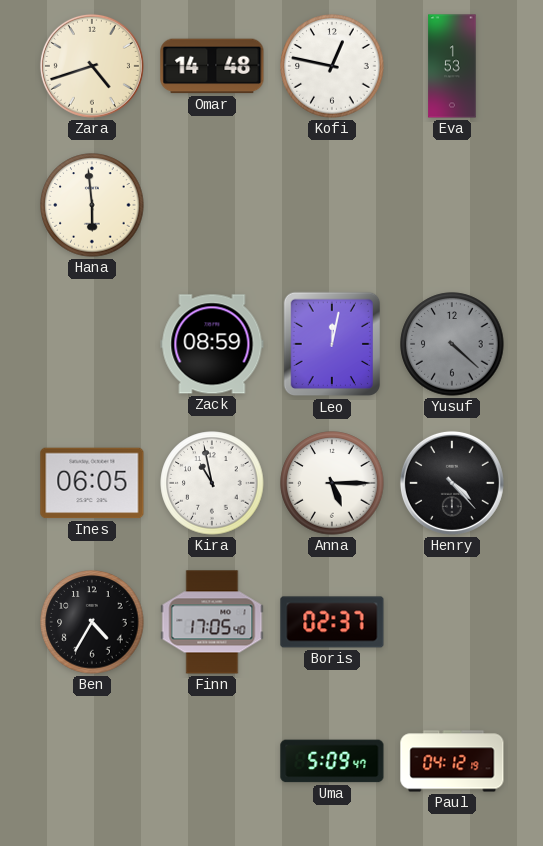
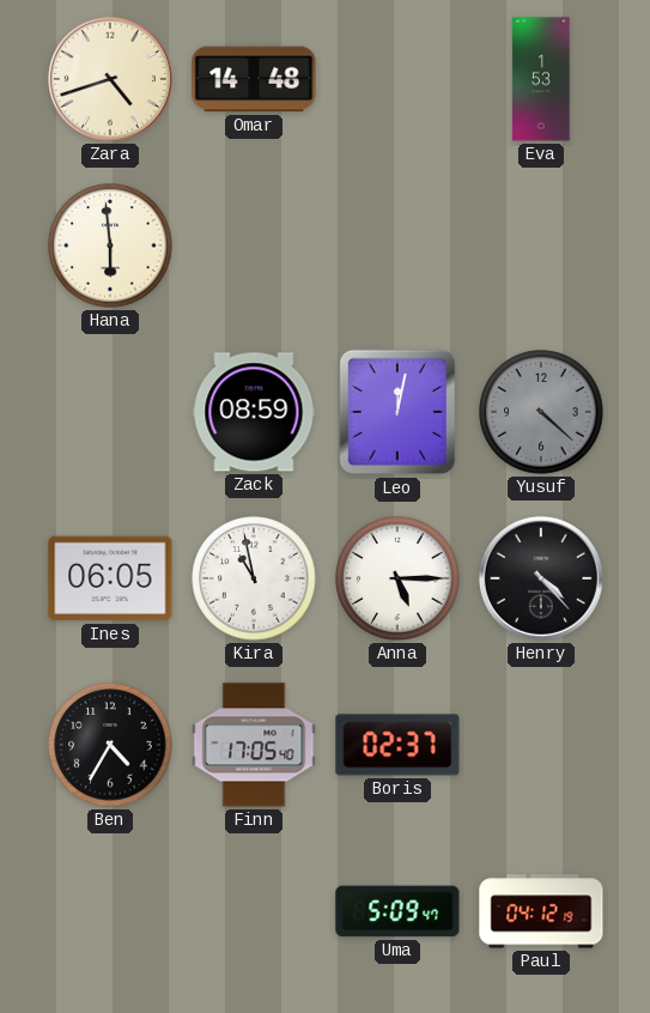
Kofi: 12:47 -> none
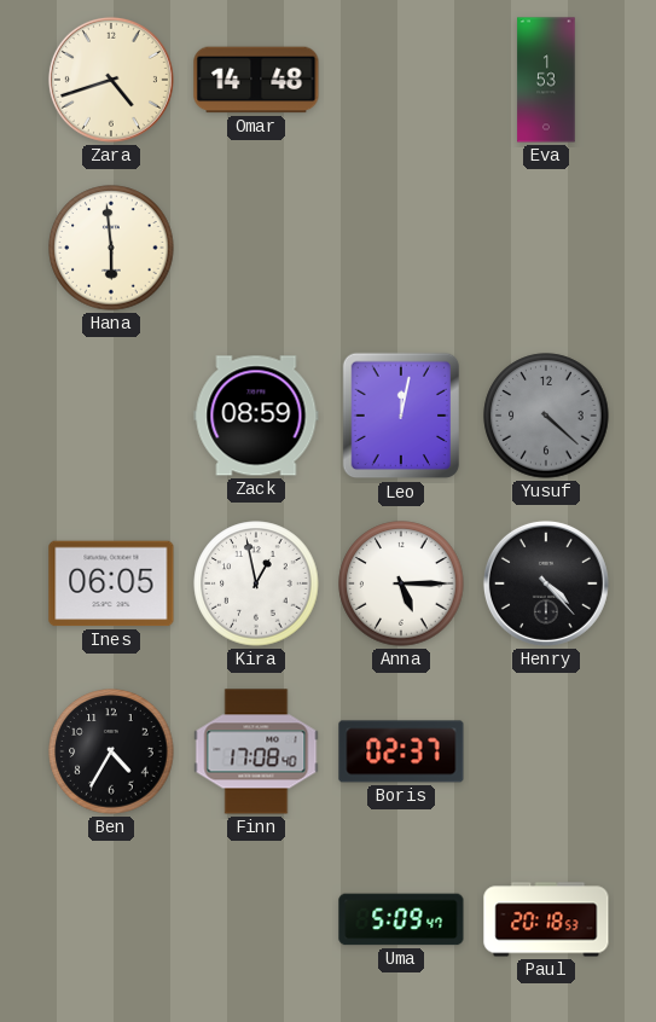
Kira: 10:58 -> 12:58
Finn: 17:05 -> 17:08
Paul: 04:12 -> 20:18
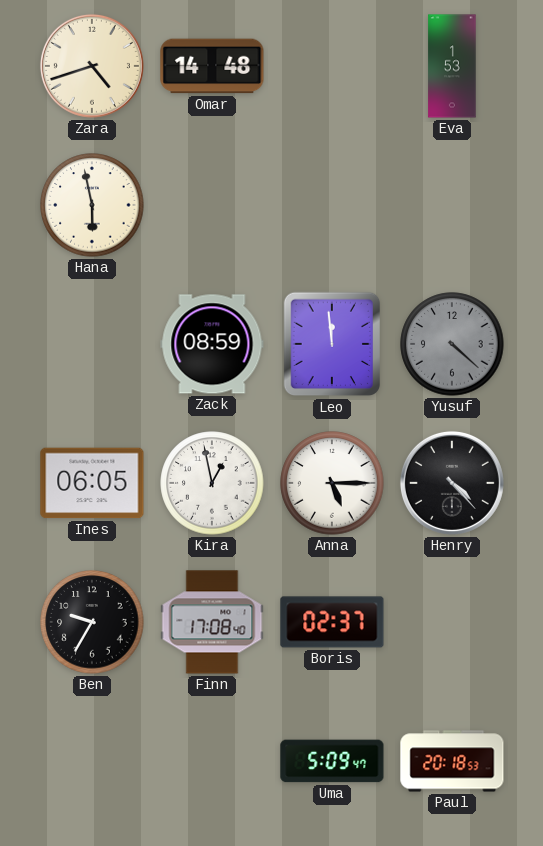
Hana: 5:59 -> 5:58
Leo: 12:02 -> 11:59
Ben: 4:35 -> 9:35
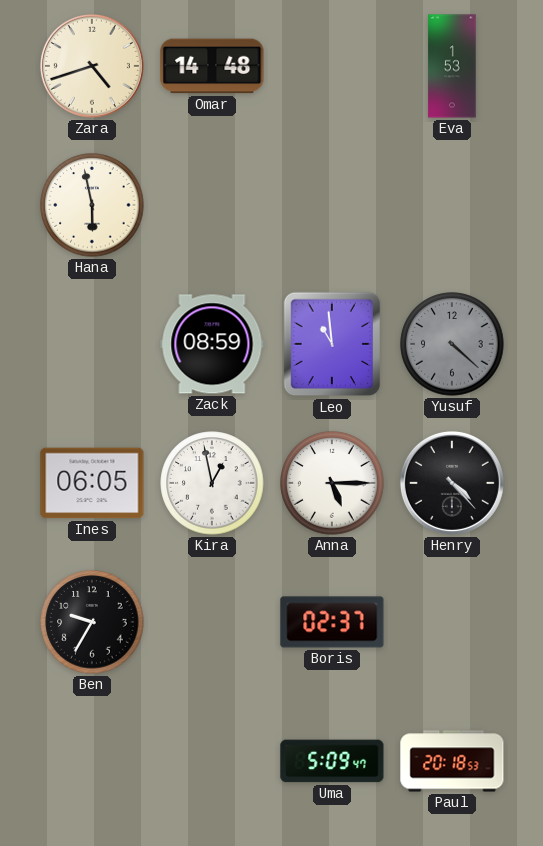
Leo: 11:59 -> 10:59
Finn: 17:08 -> none
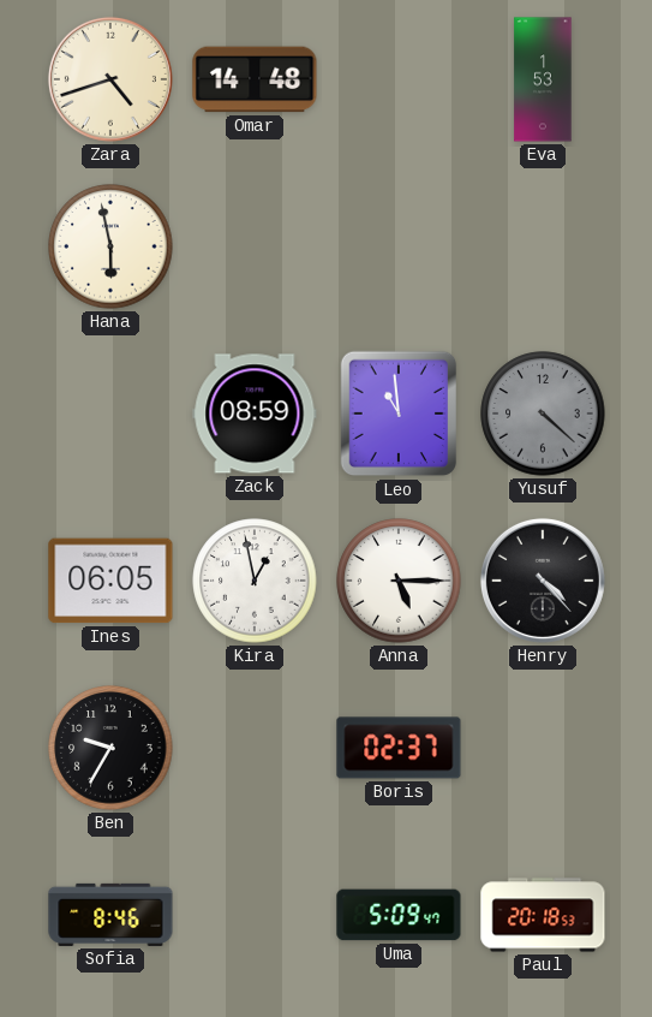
Sofia: none -> 8:46
